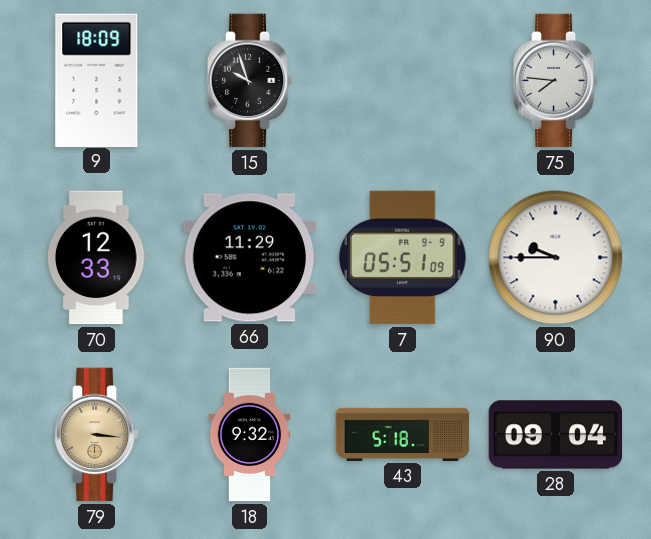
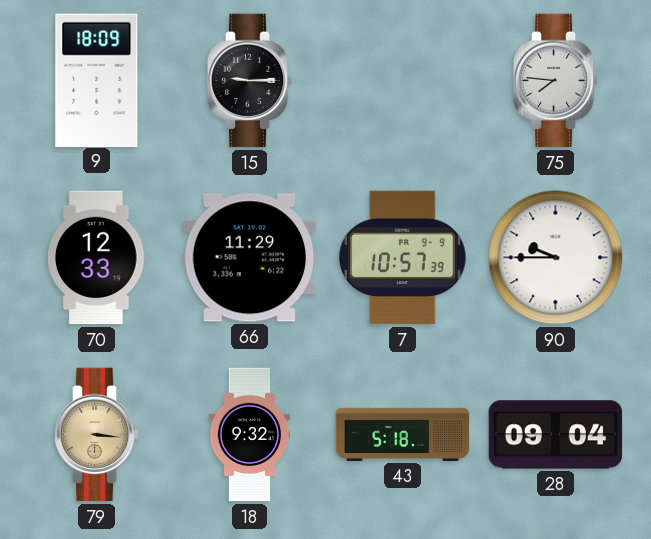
15: 9:57 -> 9:15
7: 05:51 -> 10:57
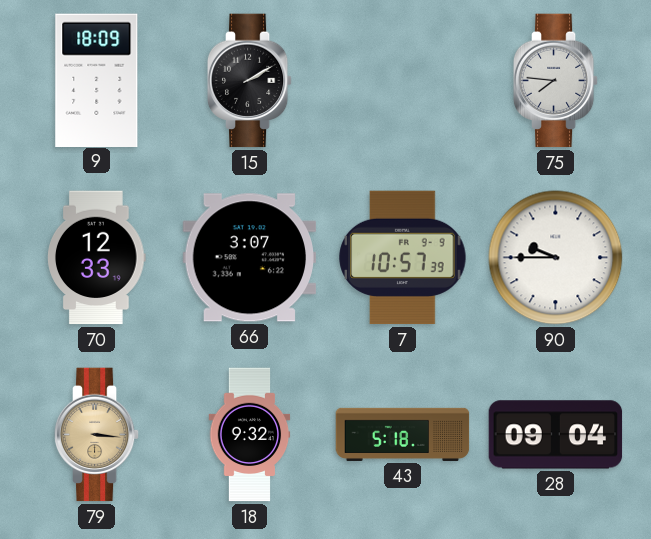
15: 9:15 -> 2:10
66: 11:29 -> 3:07
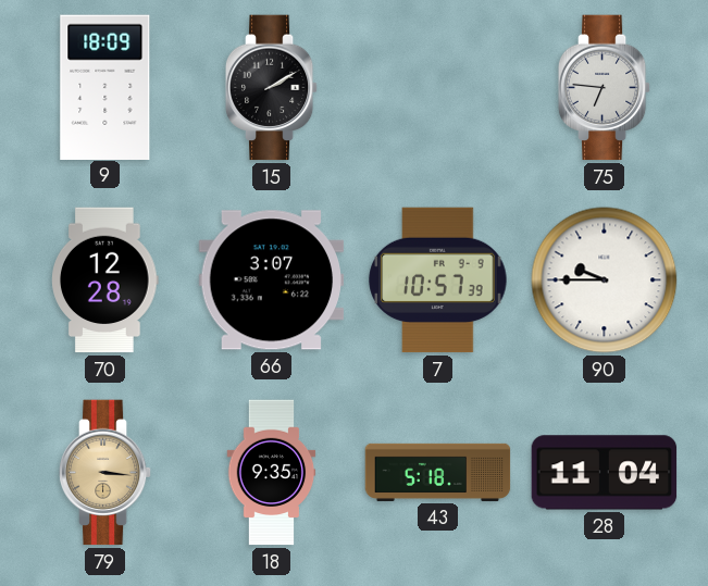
75: 7:46 -> 6:46
70: 12:33 -> 12:28
18: 9:32 -> 9:35
28: 09:04 -> 11:04
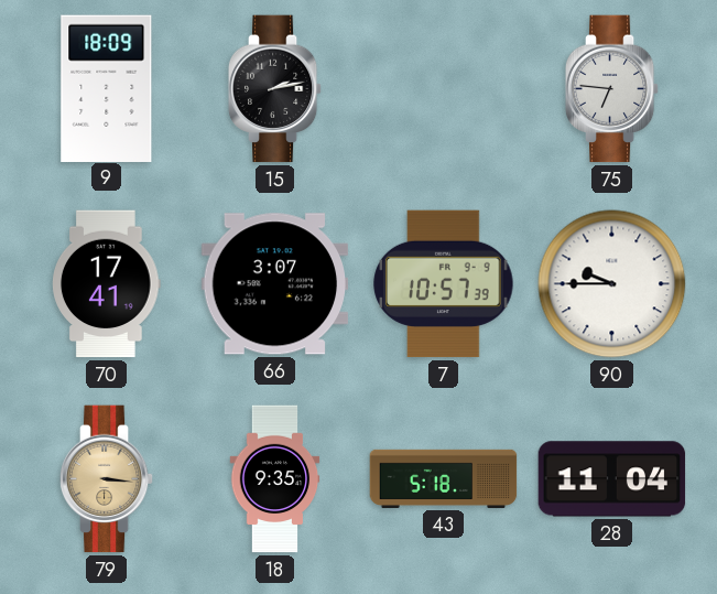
15: 2:10 -> 2:13
70: 12:28 -> 17:41
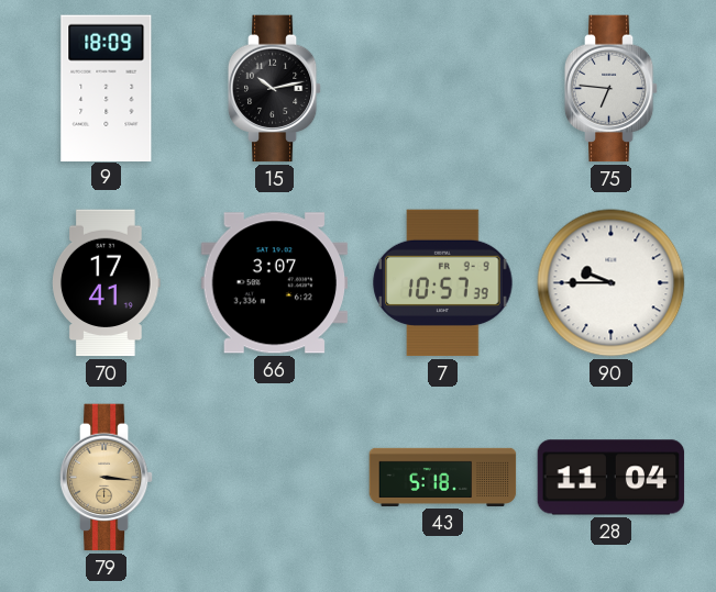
15: 2:13 -> 10:13
18: 9:35 -> none
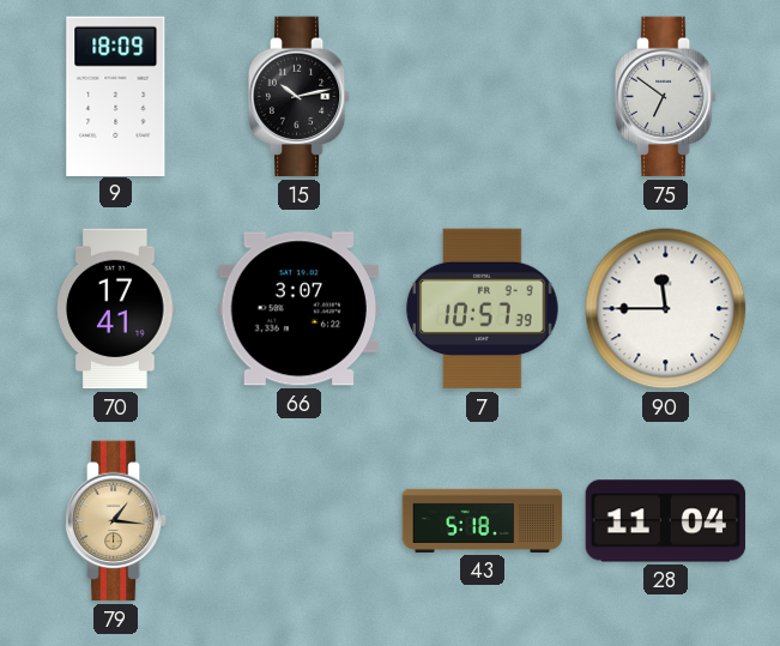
75: 6:46 -> 6:51
90: 9:45 -> 11:45
79: 3:16 -> 1:16
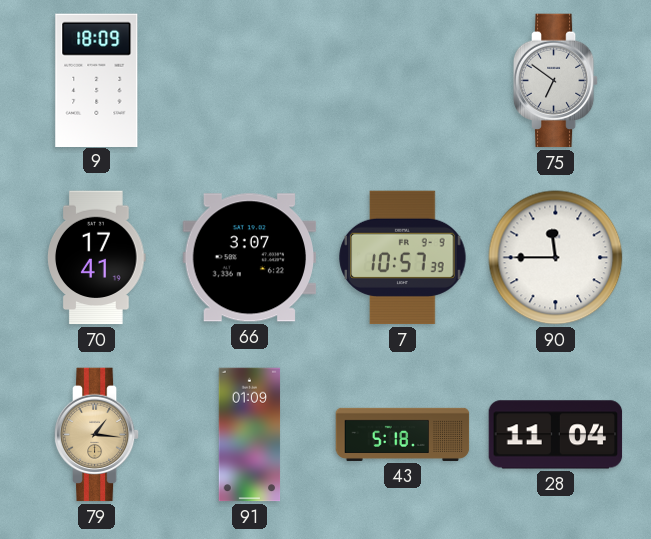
15: 10:13 -> none
91: none -> 01:09
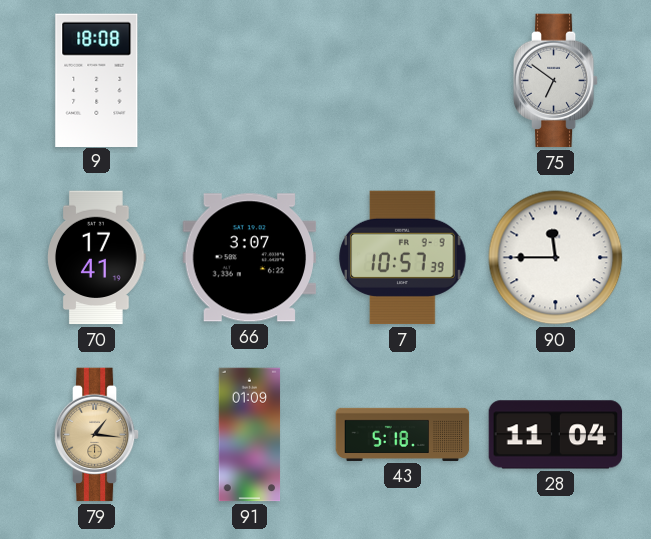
9: 18:09 -> 18:08
